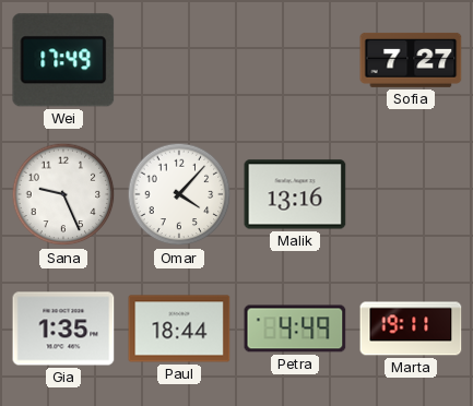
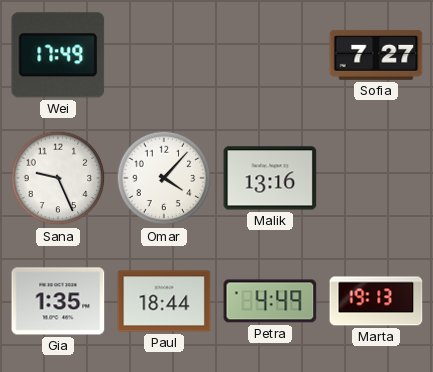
Marta: 19:11 -> 19:13
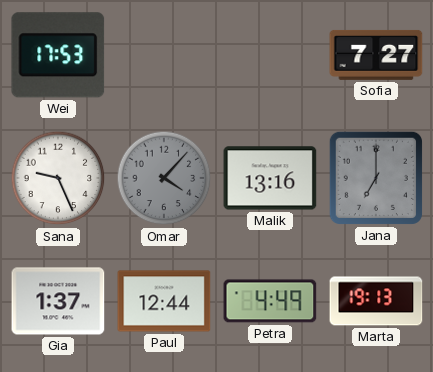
Wei: 17:49 -> 17:53
Omar dial: white -> grey
Jana: none -> 7:00
Gia: 1:35 -> 1:37
Paul: 18:44 -> 12:44
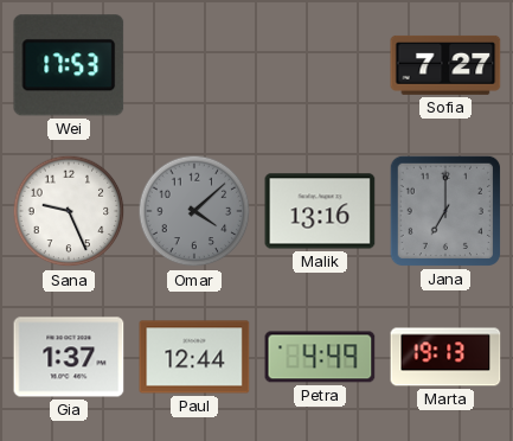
Omar: 4:07 -> 4:08
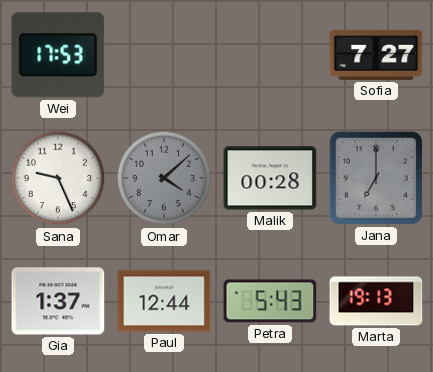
Malik: 13:16 -> 00:28
Petra: 4:49 -> 5:43
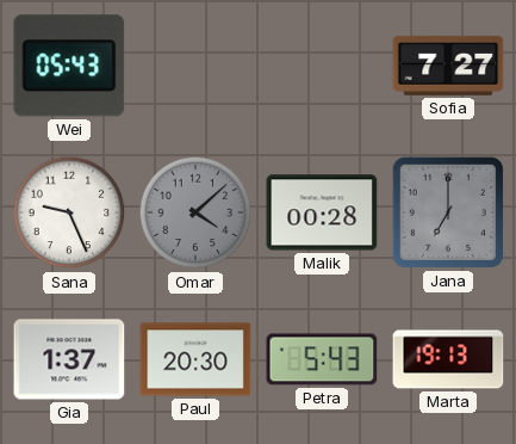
Wei: 17:53 -> 05:43
Paul: 12:44 -> 20:30
